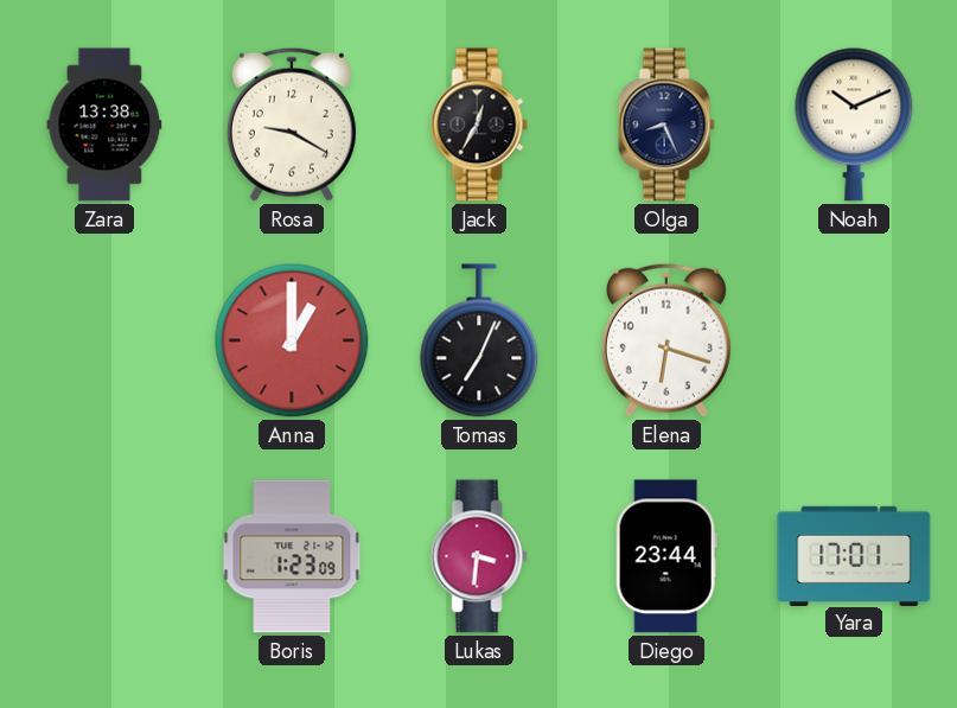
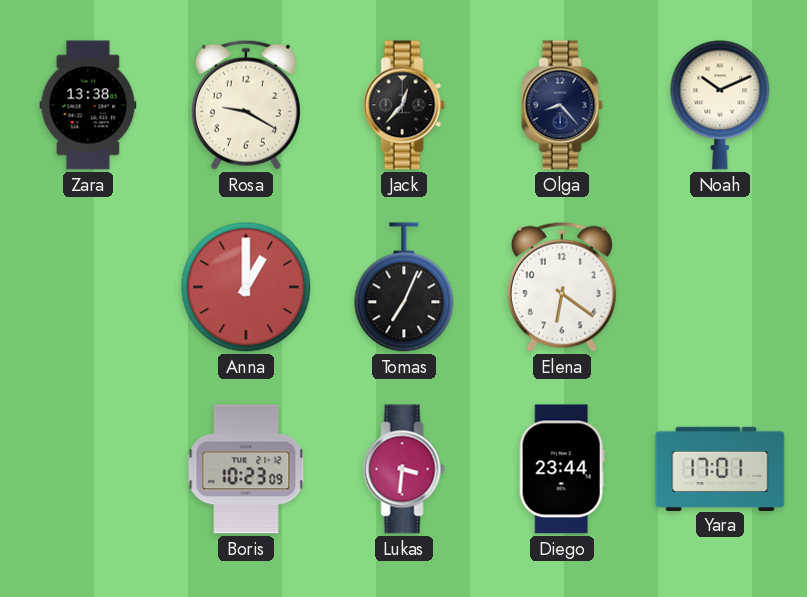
Jack: 12:35 -> 12:37
Olga: 8:26 -> 8:23
Elena: 6:18 -> 6:21
Boris: 1:23 -> 10:23
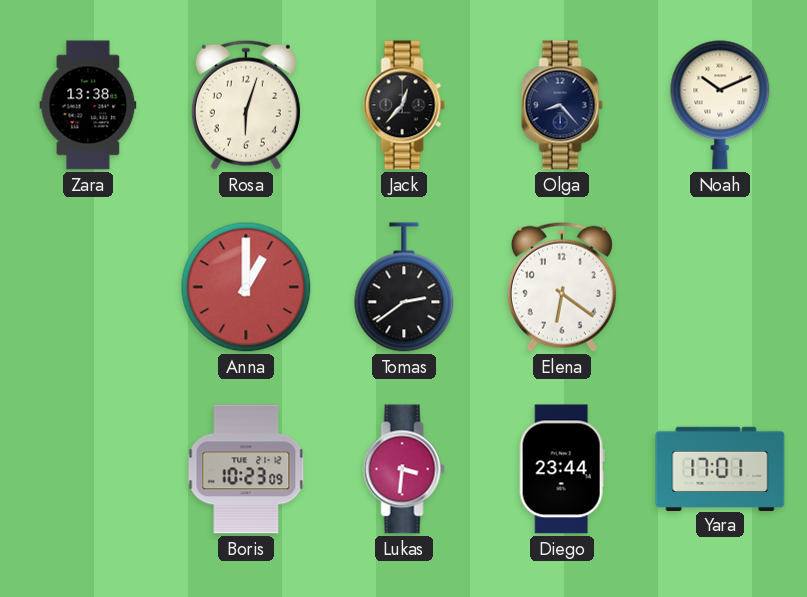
Rosa: 9:20 -> 6:03
Tomas: 7:04 -> 2:39
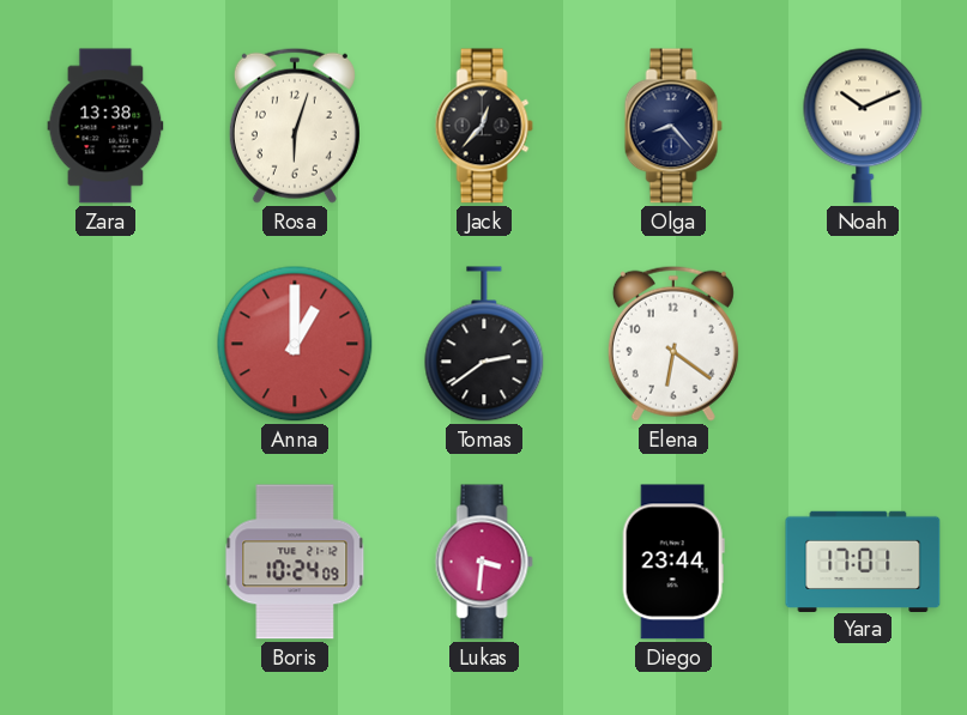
Boris: 10:23 -> 10:24
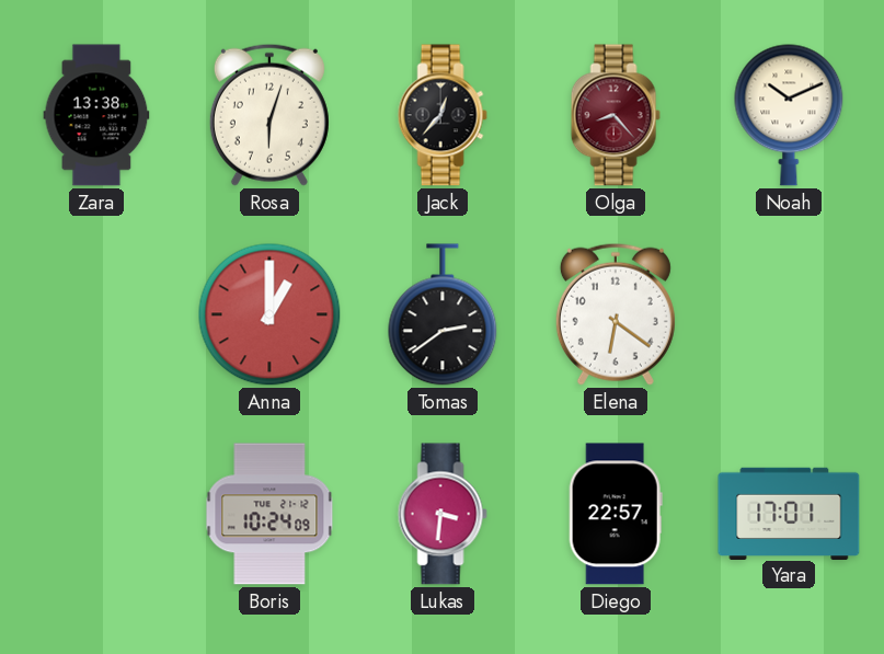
Olga dial: navy -> burgundy
Diego: 23:44 -> 22:57
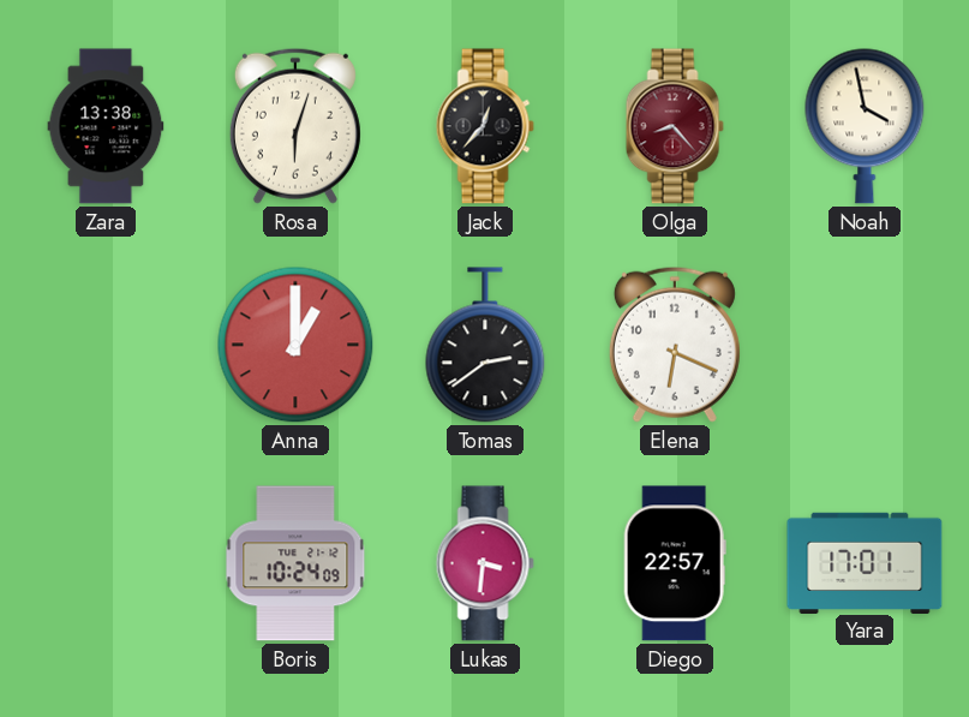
Noah: 10:11 -> 3:58
Elena: 6:21 -> 6:19
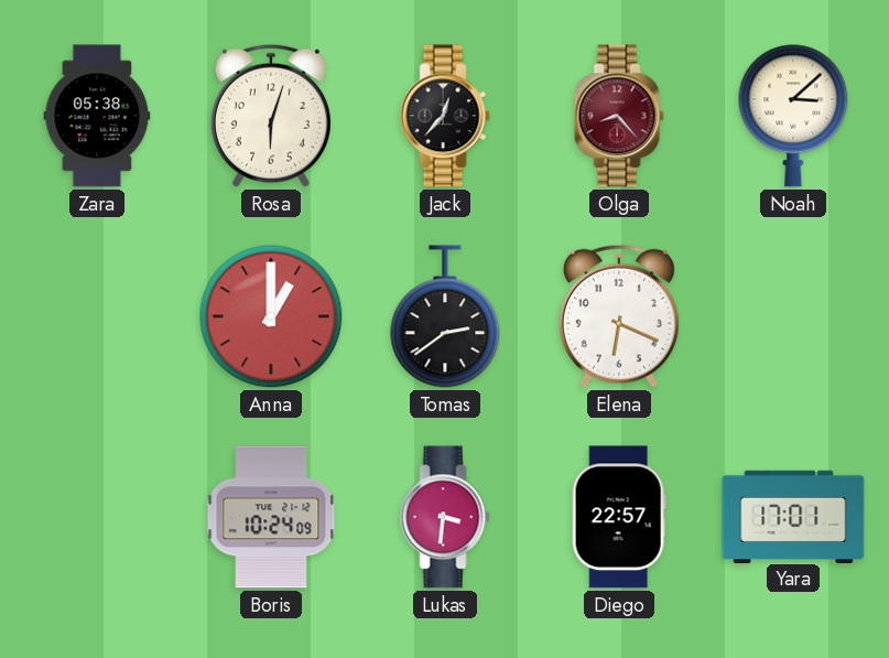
Zara: 13:38 -> 05:38
Noah: 3:58 -> 3:08
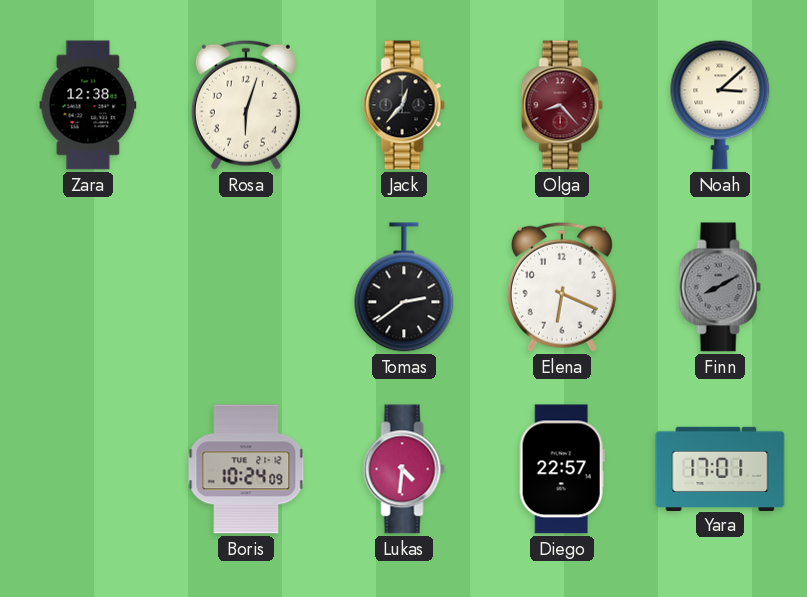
Zara: 05:38 -> 12:38
Anna: 1:00 -> none
Finn: none -> 8:10
Lukas: 3:31 -> 4:31
